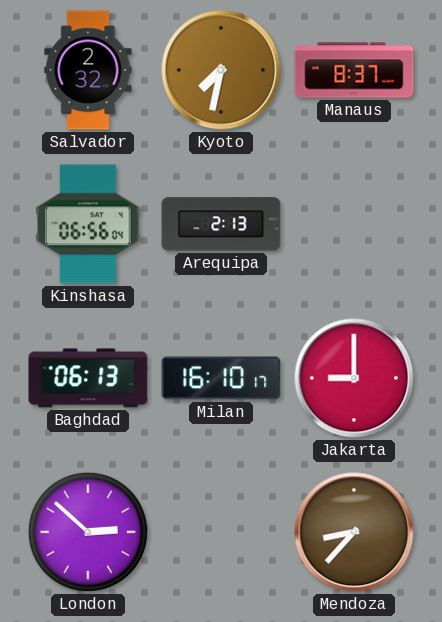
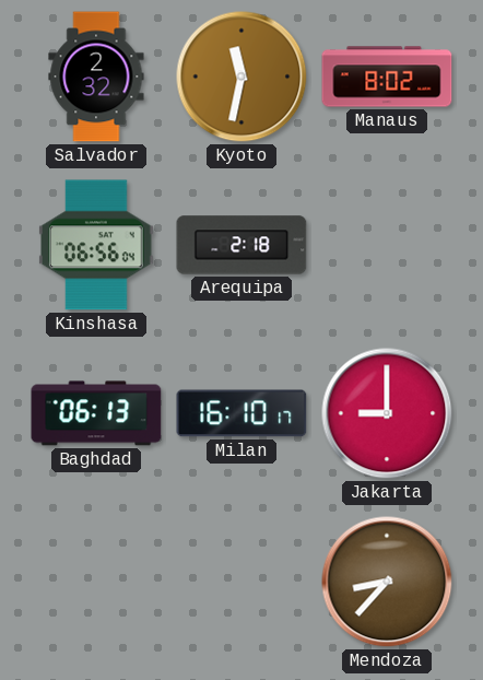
Kyoto: 7:32 -> 11:32
Manaus: 8:37 -> 8:02
Arequipa: 2:13 -> 2:18
London: 2:52 -> none
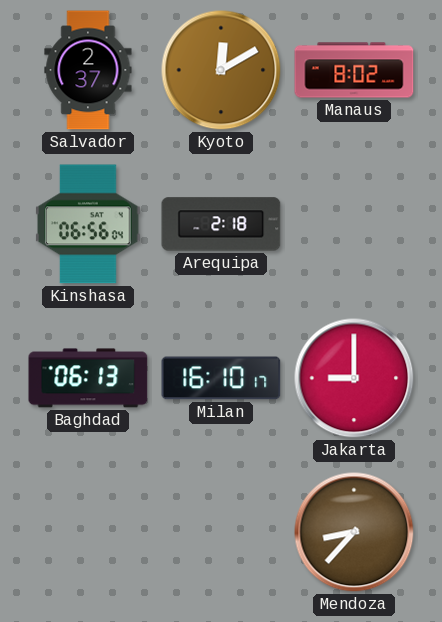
Salvador: 2:32 -> 2:37
Kyoto: 11:32 -> 12:10
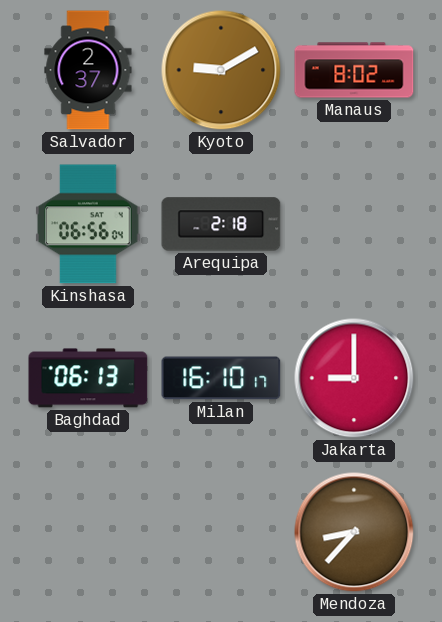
Kyoto: 12:10 -> 9:10
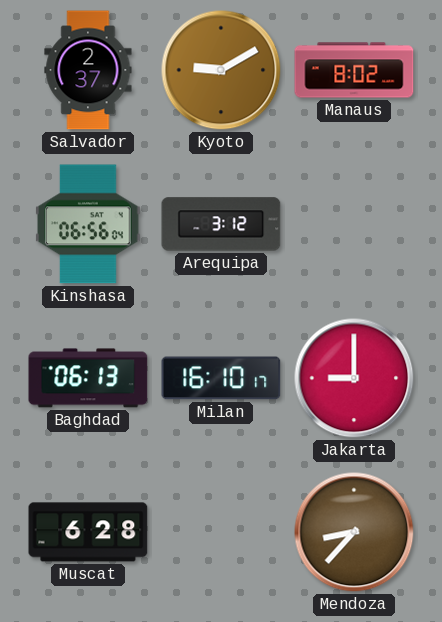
Arequipa: 2:18 -> 3:12
Muscat: none -> 6:28
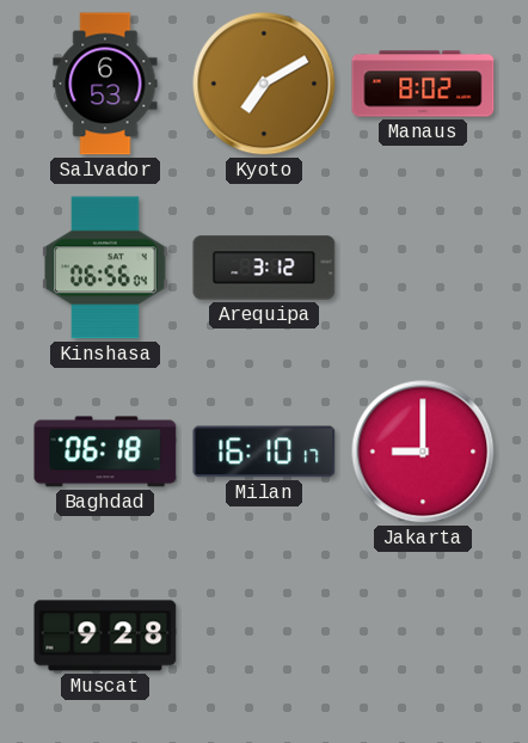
Salvador: 2:37 -> 6:53
Kyoto: 9:10 -> 7:10
Baghdad: 06:13 -> 06:18
Muscat: 6:28 -> 9:28
Mendoza: 8:37 -> none
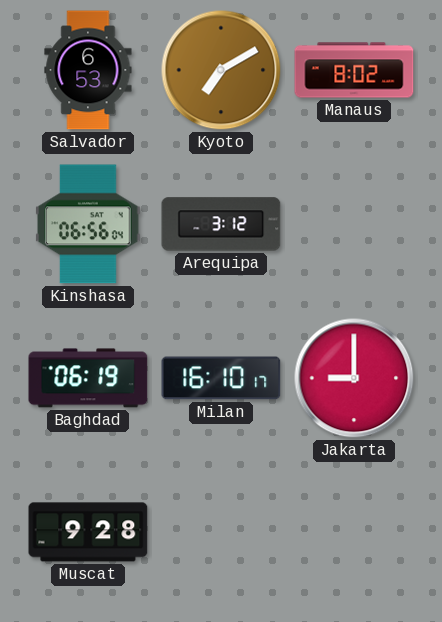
Baghdad: 06:18 -> 06:19
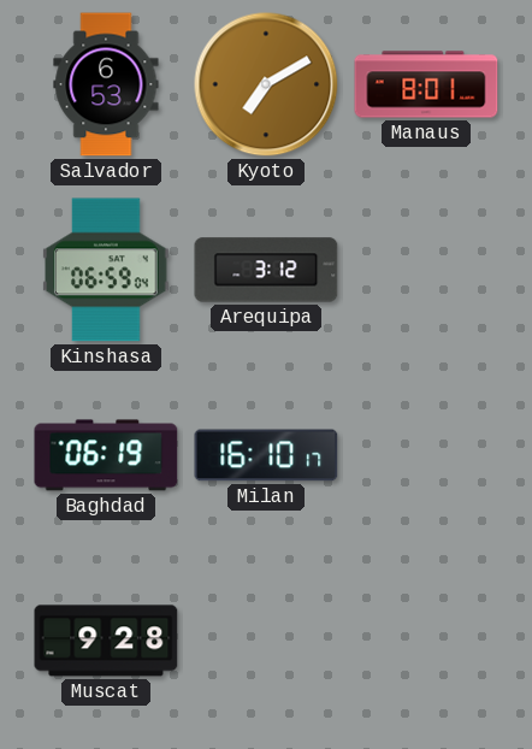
Manaus: 8:02 -> 8:01
Kinshasa: 06:56 -> 06:59
Jakarta: 9:00 -> none
